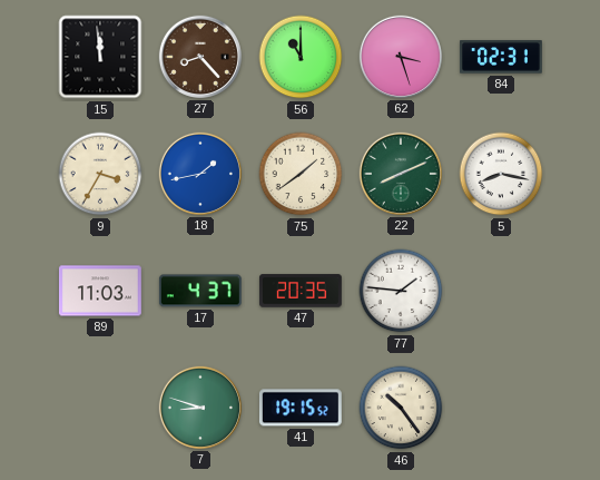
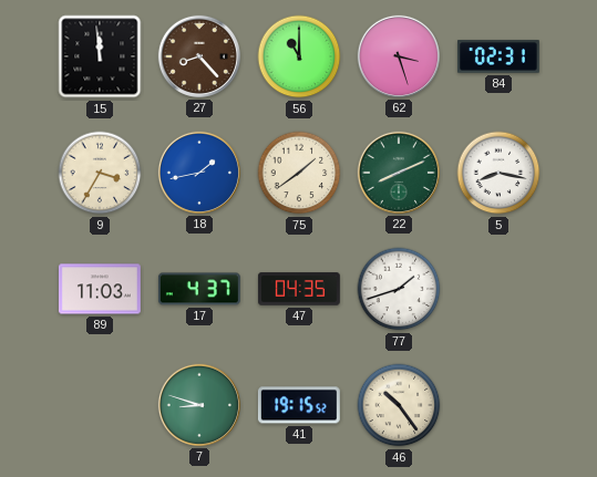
47: 20:35 -> 04:35
77: 1:46 -> 1:42
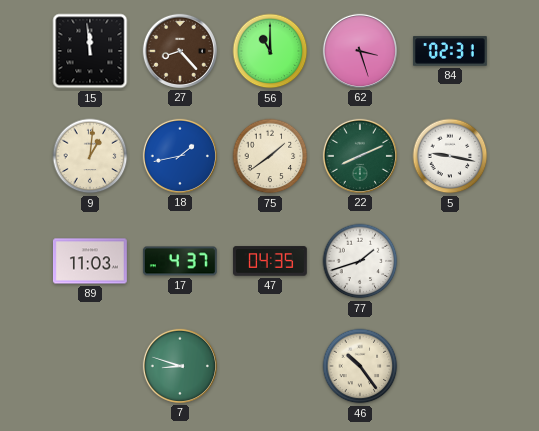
9: 3:35 -> 1:01
5: 8:17 -> 9:17
41: 19:15 -> none
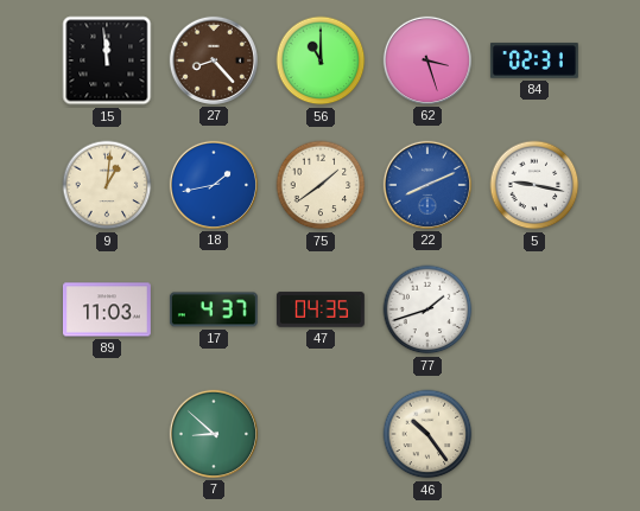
22 dial: green -> blue
7: 8:48 -> 8:52
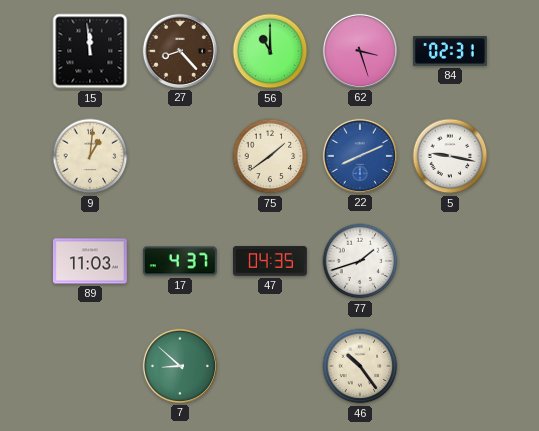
18: 1:43 -> none
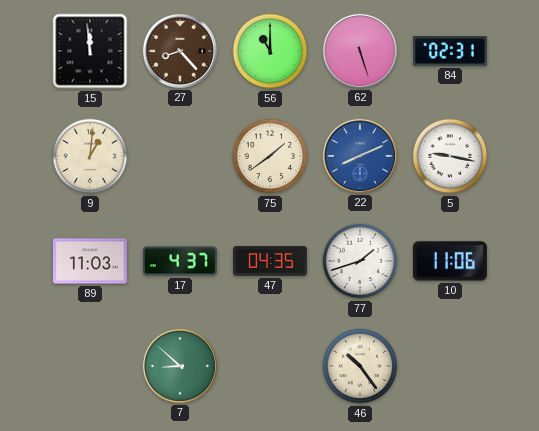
62: 3:27 -> 5:27
10: none -> 11:06
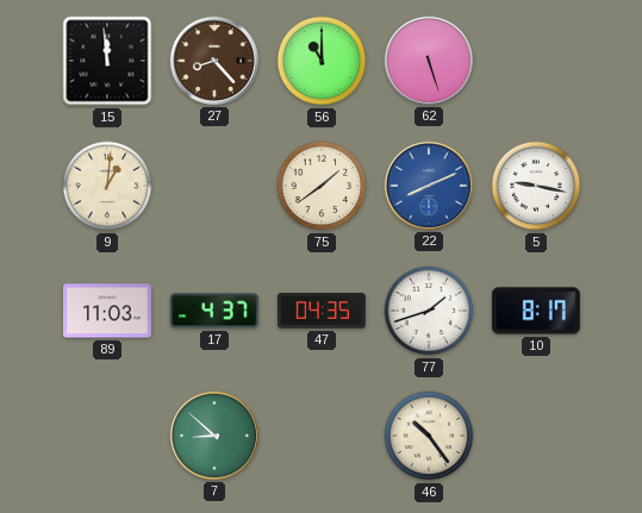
84: 02:31 -> none
10: 11:06 -> 8:17
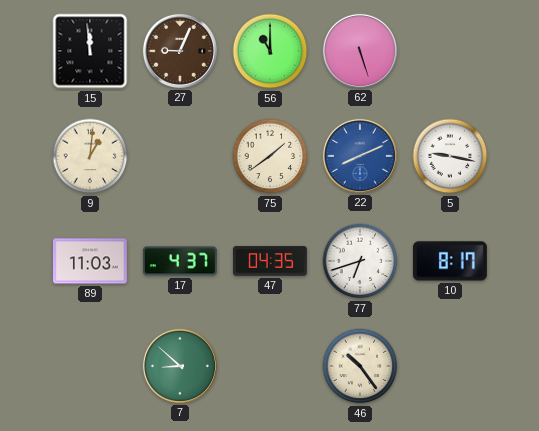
27: 8:23 -> 9:04
77: 1:42 -> 6:42
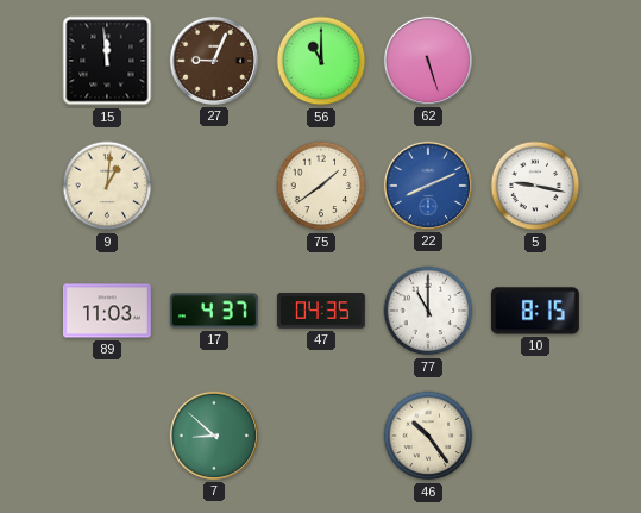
77: 6:42 -> 11:00
10: 8:17 -> 8:15
